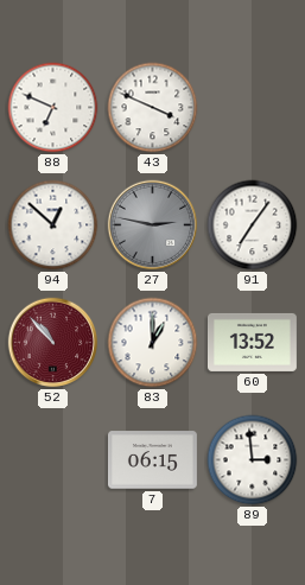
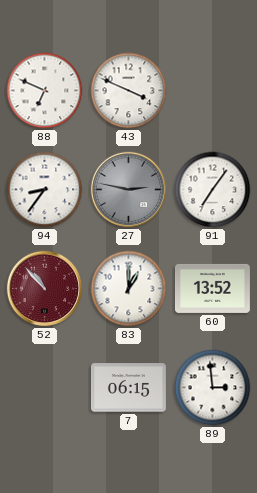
94: 12:52 -> 8:36
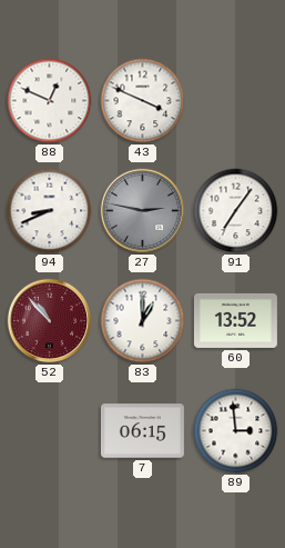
88: 6:49 -> 12:49
94: 8:36 -> 8:41
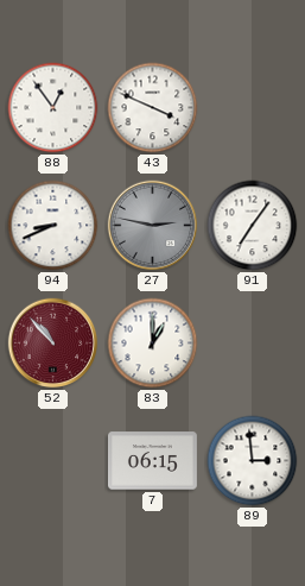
88: 12:49 -> 12:54
60: 13:52 -> none
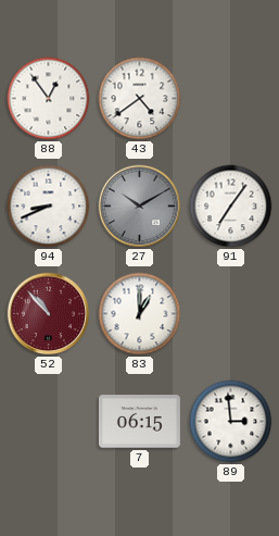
43: 3:49 -> 4:39
27: 2:47 -> 10:10
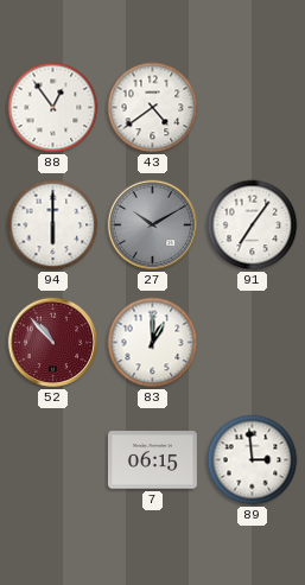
94: 8:41 -> 6:00
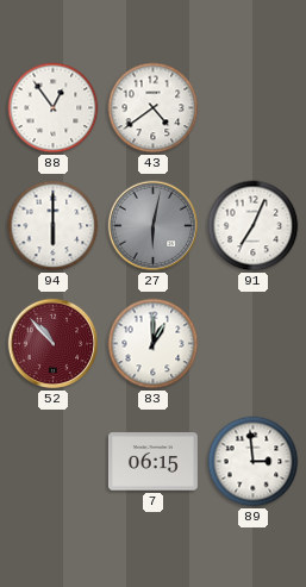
27: 10:10 -> 6:02
91: 7:06 -> 7:04
